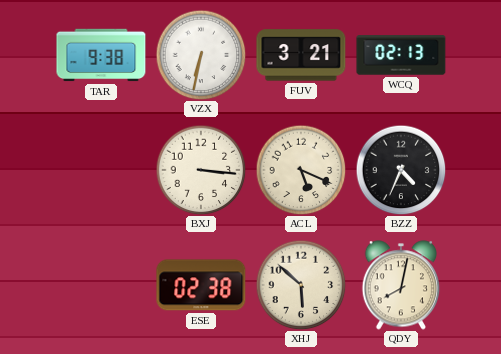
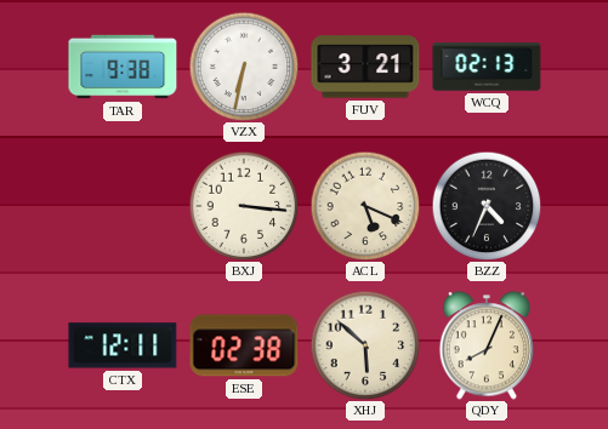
CTX: none -> 12:11
QDY: 8:02 -> 8:04
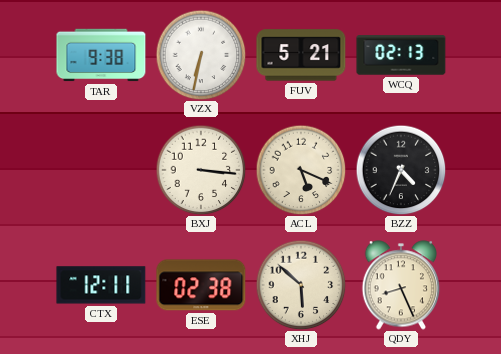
FUV: 3:21 -> 5:21
QDY: 8:04 -> 8:26
